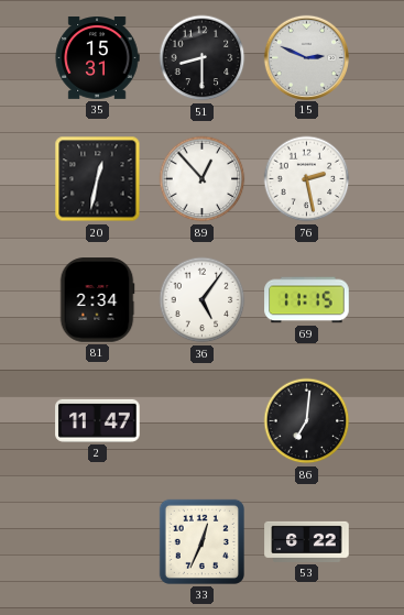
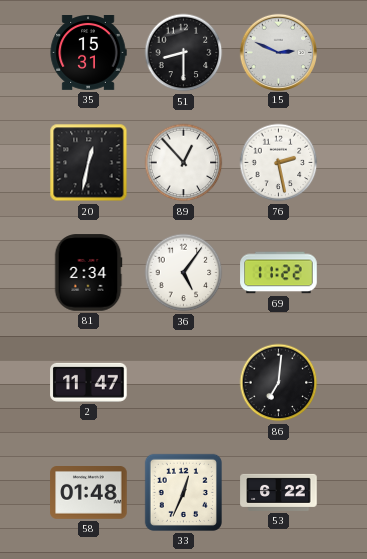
69: 11:15 -> 11:22
58: none -> 01:48
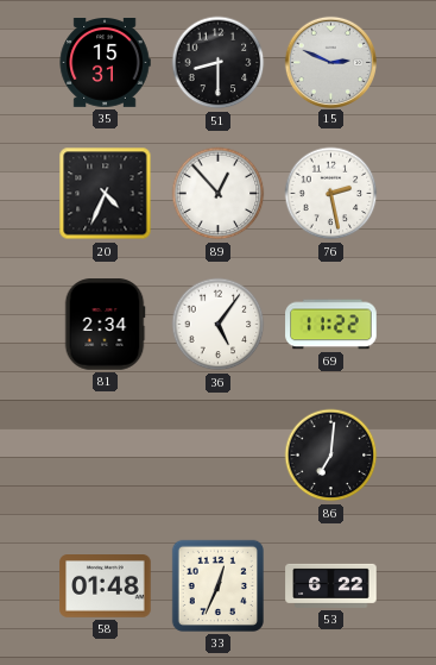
20: 12:32 -> 4:34
2: 11:47 -> none
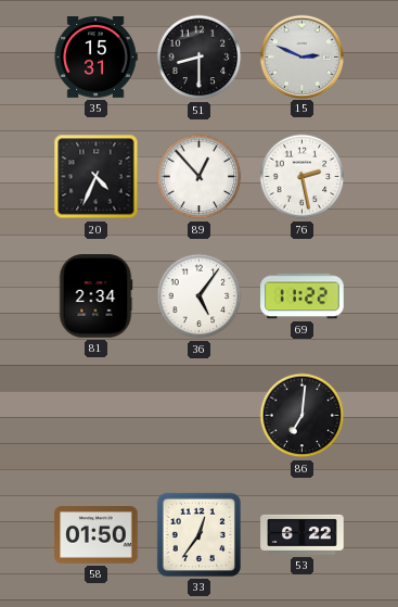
58: 01:48 -> 01:50
33: 12:34 -> 12:36
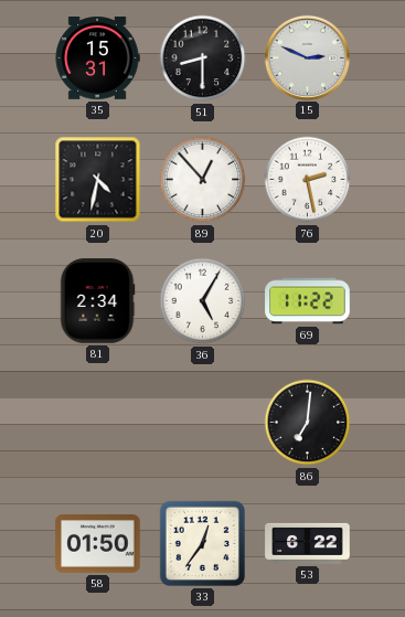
20: 4:34 -> 4:32
36: 5:06 -> 5:05
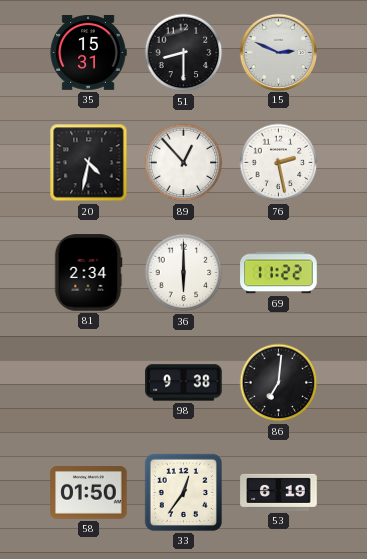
36: 5:05 -> 6:00
98: none -> 9:38
53: 6:22 -> 6:19
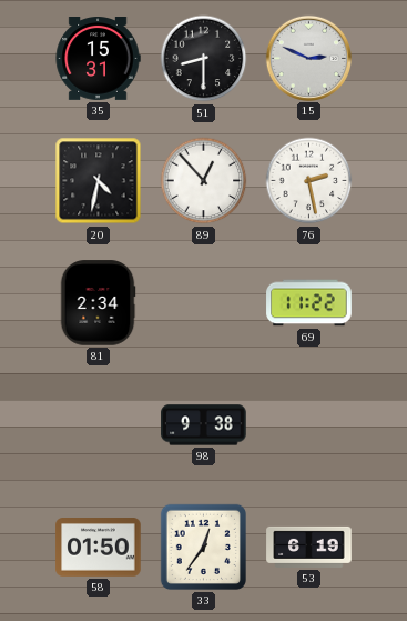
36: 6:00 -> none
86: 7:01 -> none
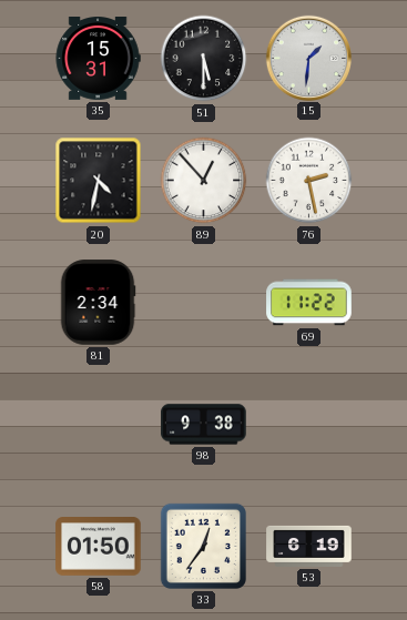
51: 8:30 -> 5:30
15: 2:49 -> 1:31
